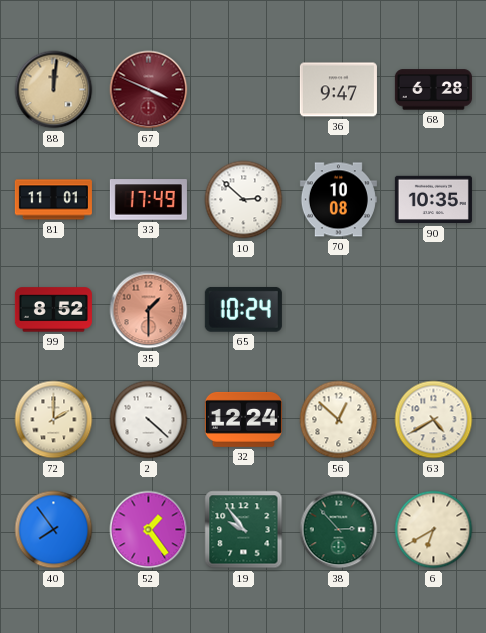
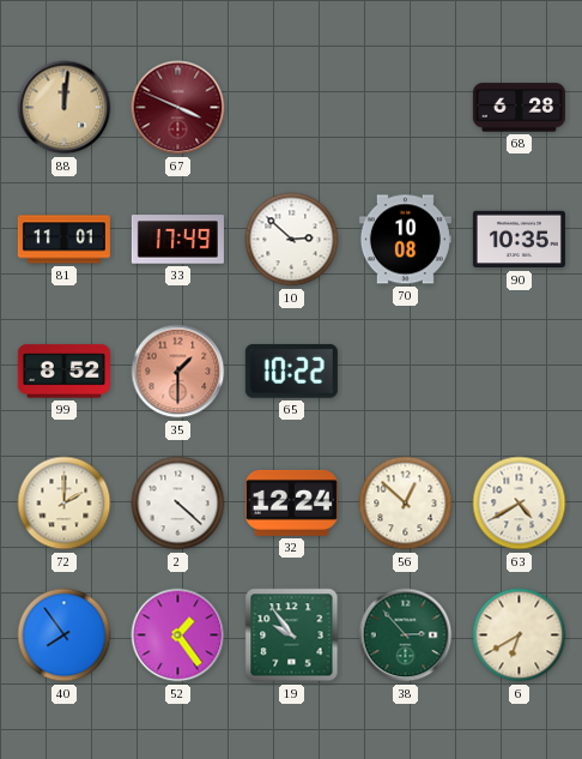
36: 9:47 -> none
65: 10:24 -> 10:22
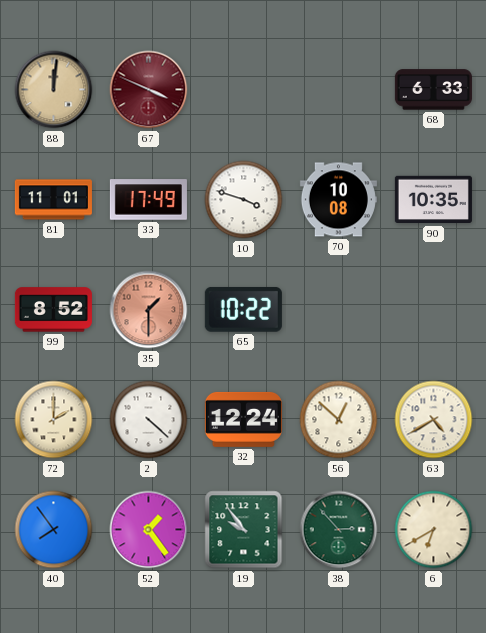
68: 6:28 -> 6:33
10: 2:52 -> 3:48
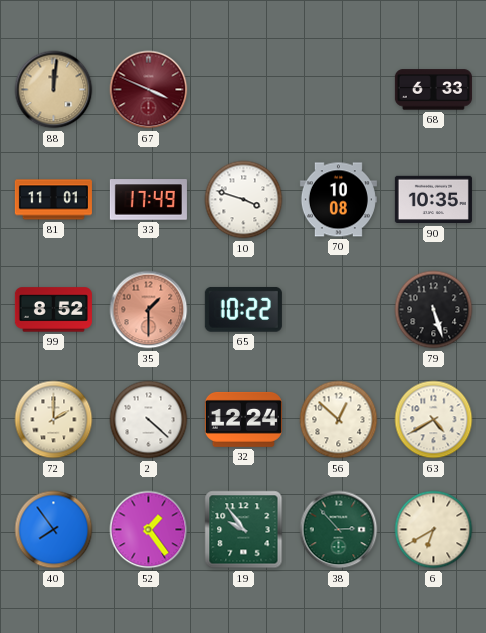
79: none -> 5:27
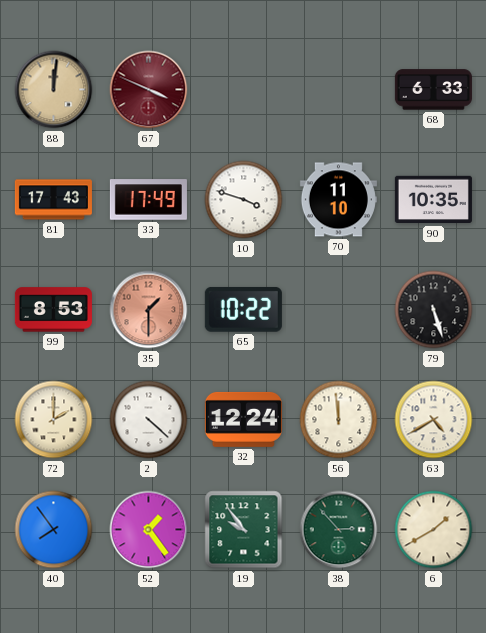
81: 11:01 -> 17:43
70: 10:08 -> 11:10
99: 8:52 -> 8:53
56: 12:52 -> 11:59
6: 6:40 -> 1:40
